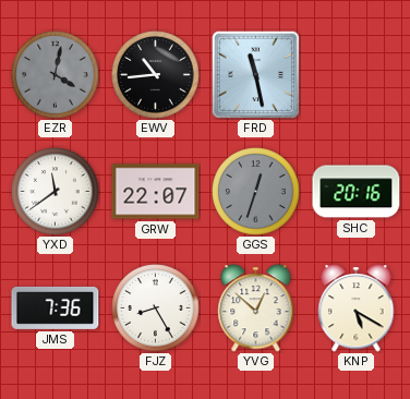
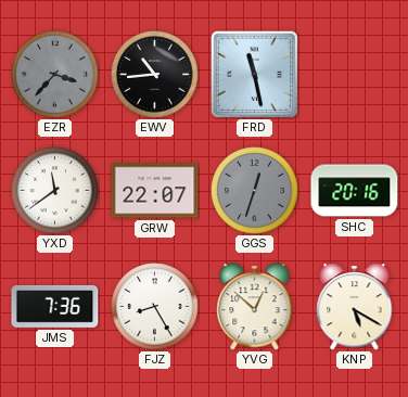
EZR: 4:02 -> 3:37
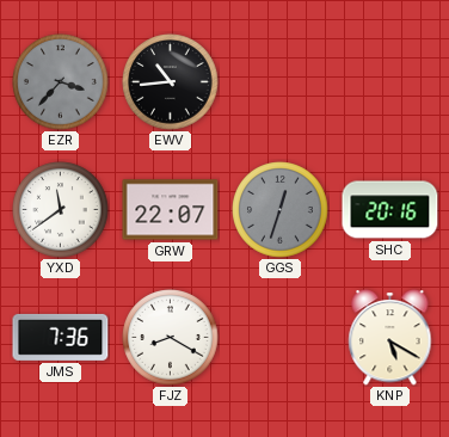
FRD: 11:28 -> none
FJZ: 8:25 -> 8:20
YVG: 12:52 -> none
